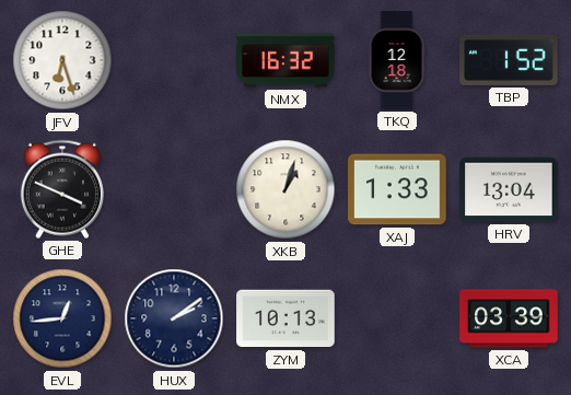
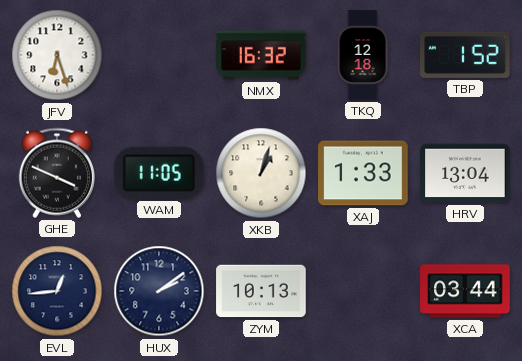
WAM: none -> 11:05
XCA: 03:39 -> 03:44
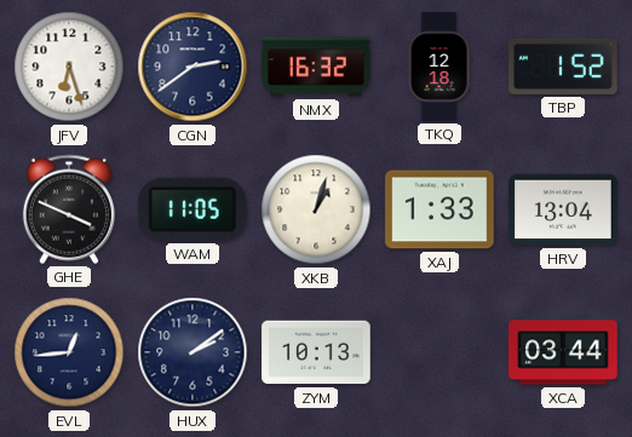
CGN: none -> 2:39
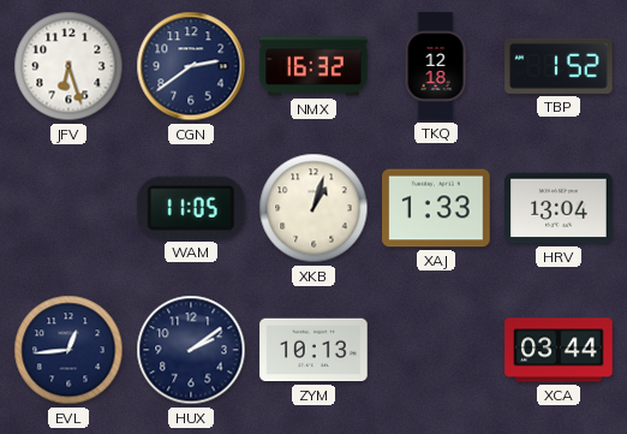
GHE: 3:49 -> none
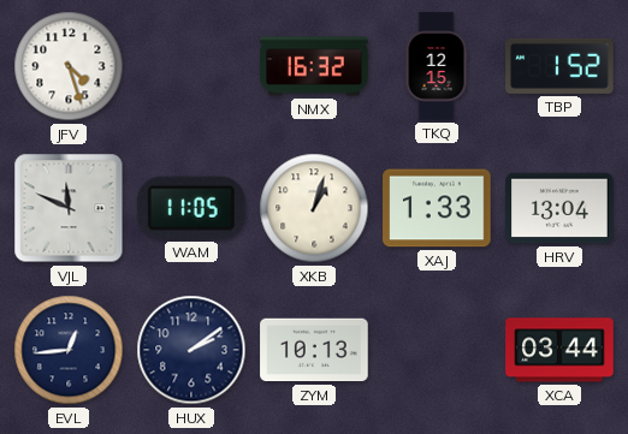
JFV: 6:27 -> 4:27
CGN: 2:39 -> none
TKQ: 12:18 -> 12:15
VJL: none -> 11:49
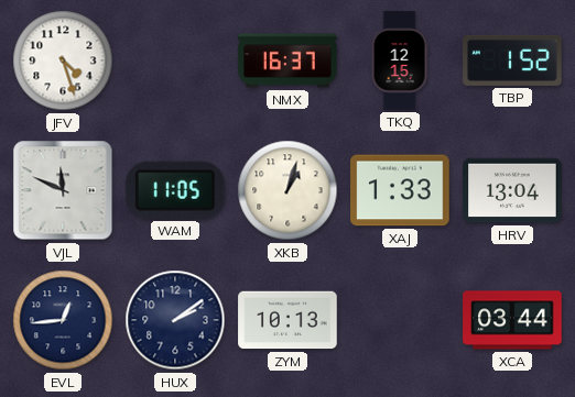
NMX: 16:32 -> 16:37
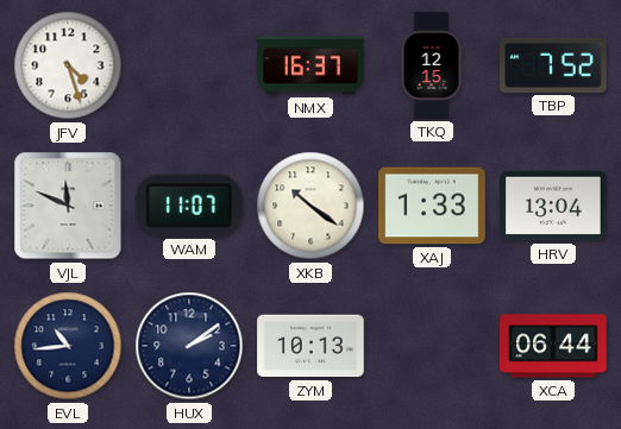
TBP: 1:52 -> 7:52
WAM: 11:05 -> 11:07
XKB: 1:03 -> 10:21
EVL: 12:44 -> 10:44
XCA: 03:44 -> 06:44
